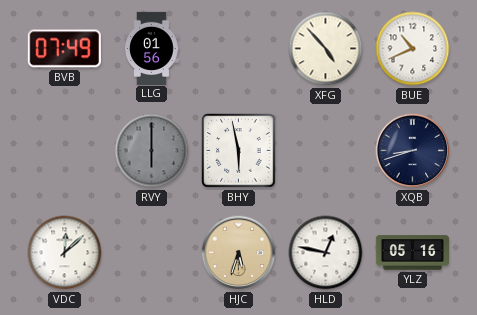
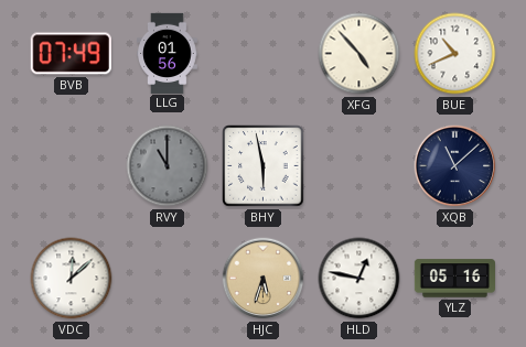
RVY: 6:00 -> 11:00
XQB: 8:42 -> 11:08
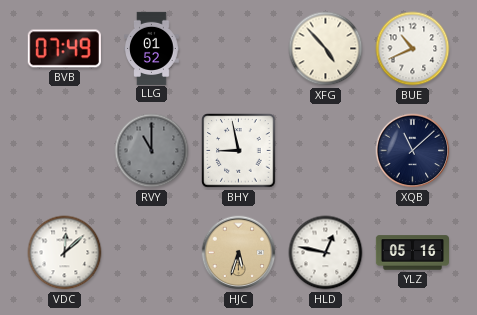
LLG: 01:56 -> 01:52
BHY: 5:58 -> 8:58
